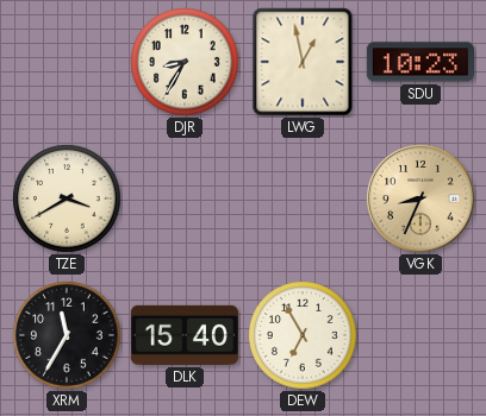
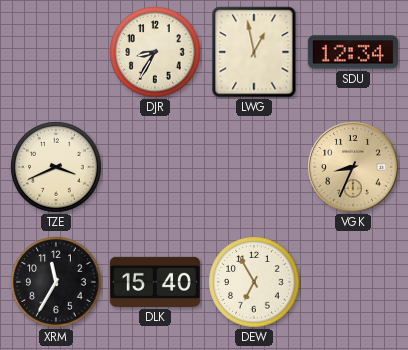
SDU: 10:23 -> 12:34
TZE: 3:40 -> 3:41
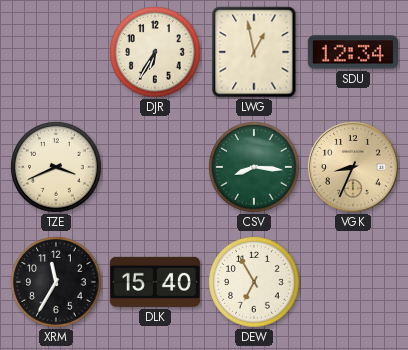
DJR: 8:35 -> 6:35
CSV: none -> 8:16
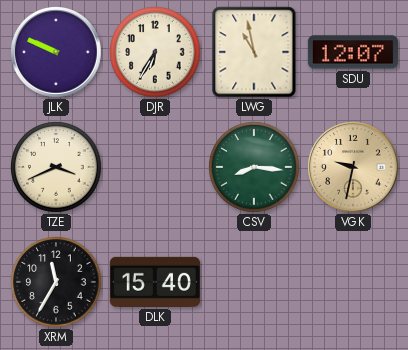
JLK: none -> 9:49
LWG: 12:58 -> 10:58
SDU: 12:34 -> 12:07
VGK: 8:34 -> 9:32
DEW: 6:55 -> none
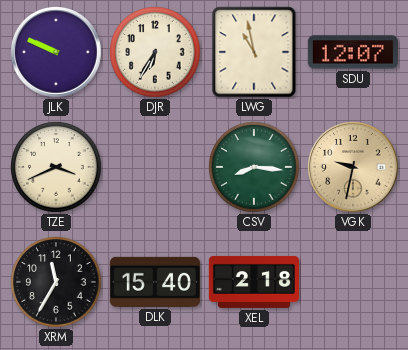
XEL: none -> 2:18
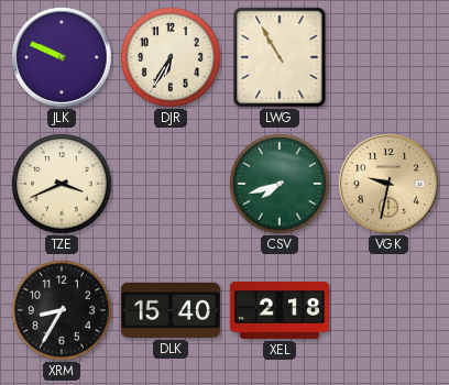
LWG: 10:58 -> 10:55
SDU: 12:07 -> none
CSV: 8:16 -> 7:42
XRM: 11:35 -> 8:35
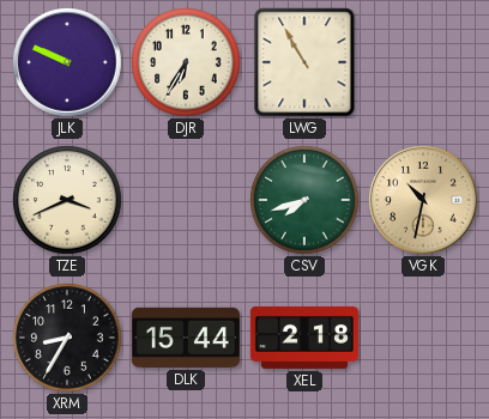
VGK: 9:32 -> 10:32
DLK: 15:40 -> 15:44
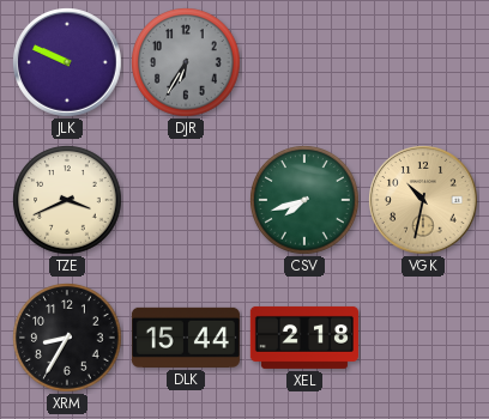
DJR dial: cream -> grey
LWG: 10:55 -> none
